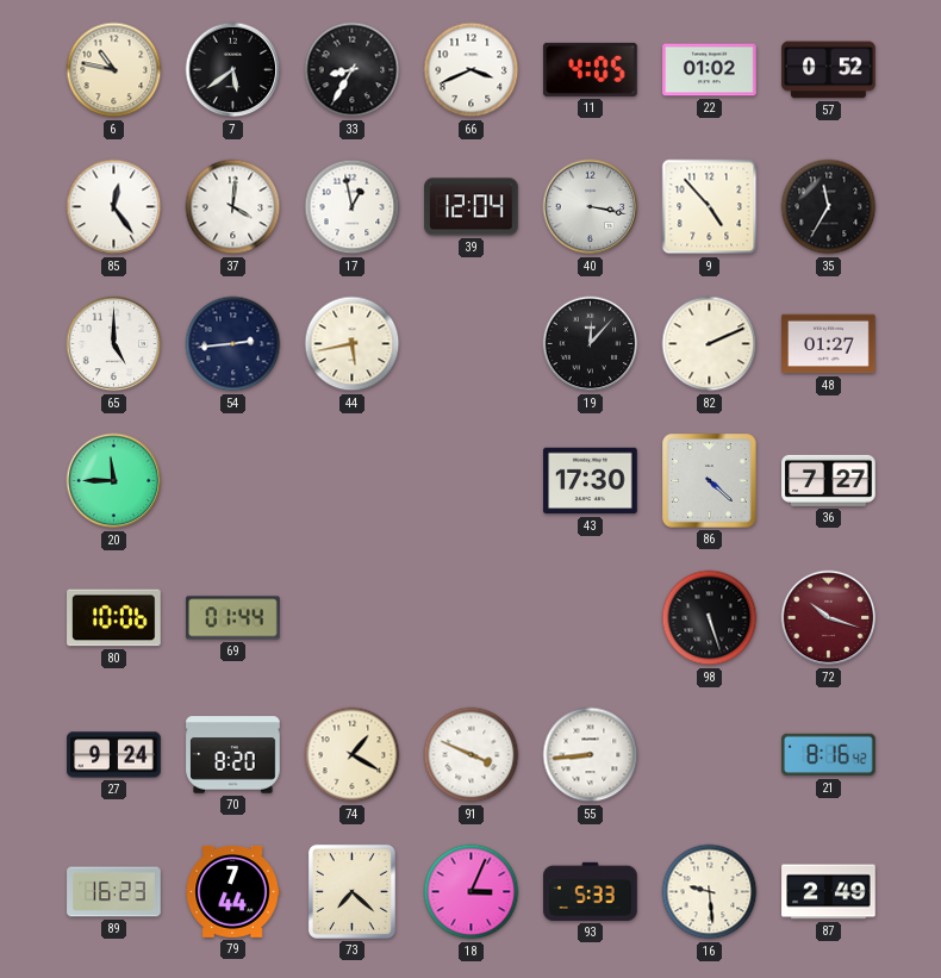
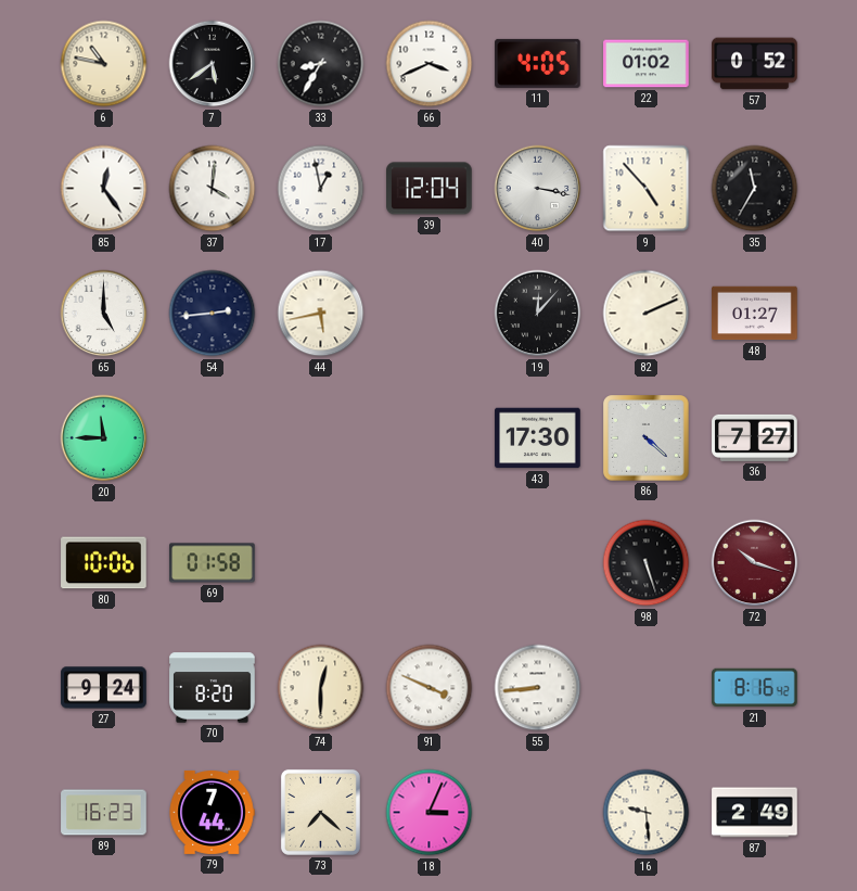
69: 01:44 -> 01:58
74: 1:20 -> 12:30
93: 5:33 -> none
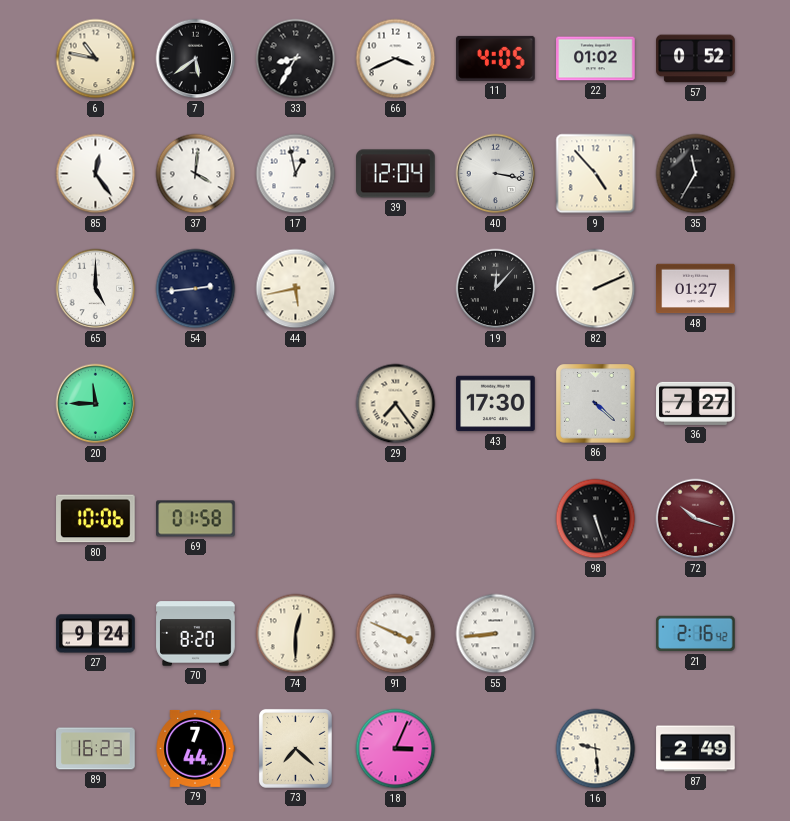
29: none -> 7:24
21: 8:16 -> 2:16
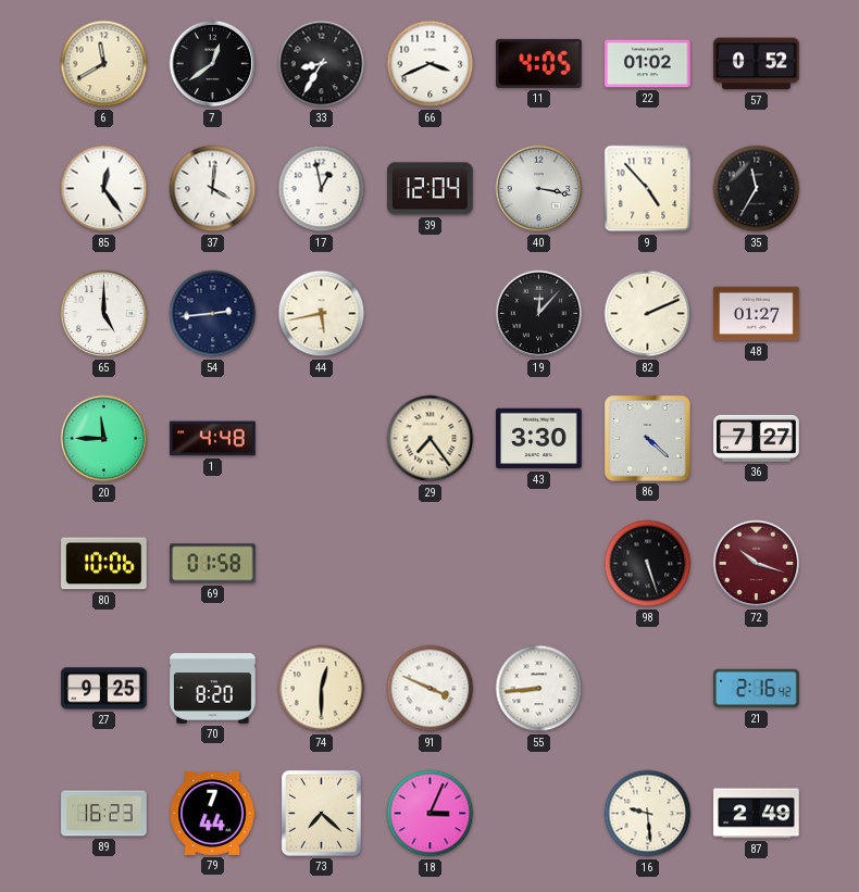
6: 10:47 -> 11:40
7: 5:39 -> 12:39
1: none -> 4:48
43: 17:30 -> 3:30
27: 9:24 -> 9:25
